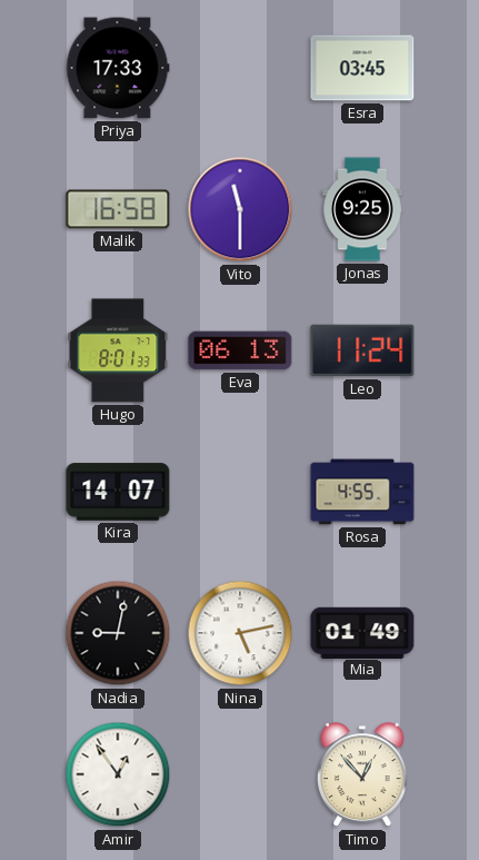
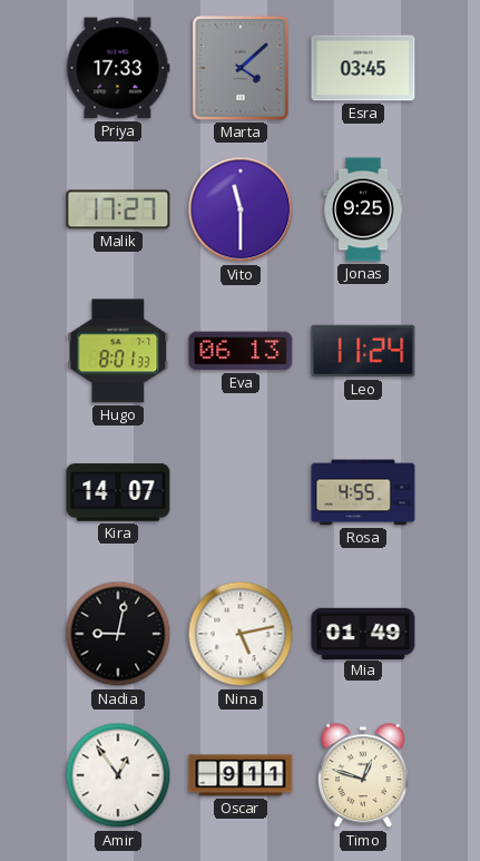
Marta: none -> 4:08
Malik: 16:58 -> 17:27
Oscar: none -> 9:11
Timo: 12:53 -> 12:48
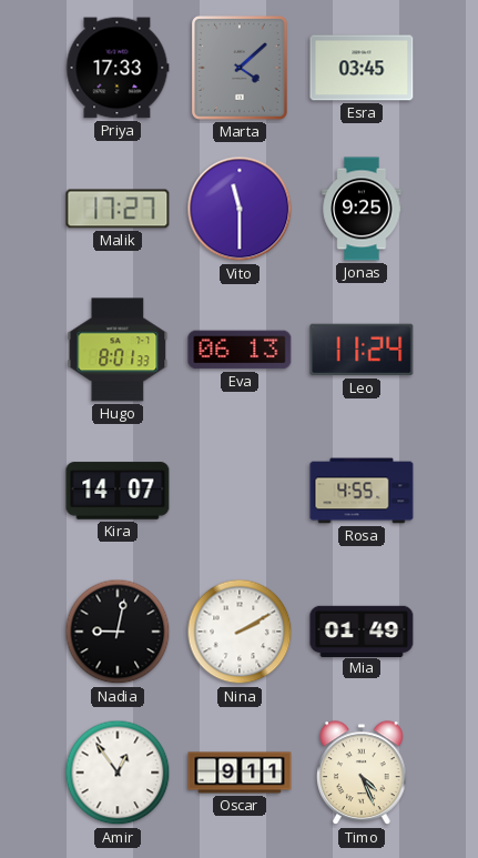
Nina: 5:13 -> 2:10
Timo: 12:48 -> 4:26
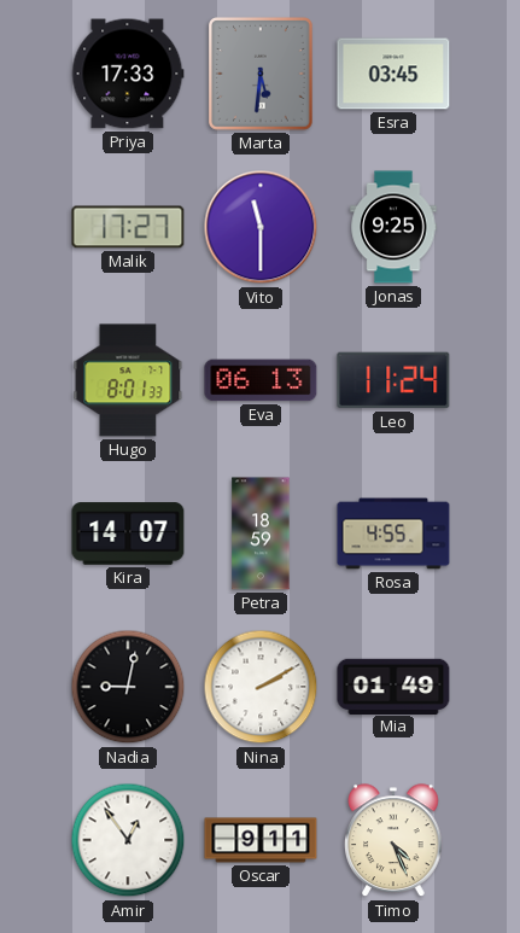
Marta: 4:08 -> 5:31
Petra: none -> 18:59
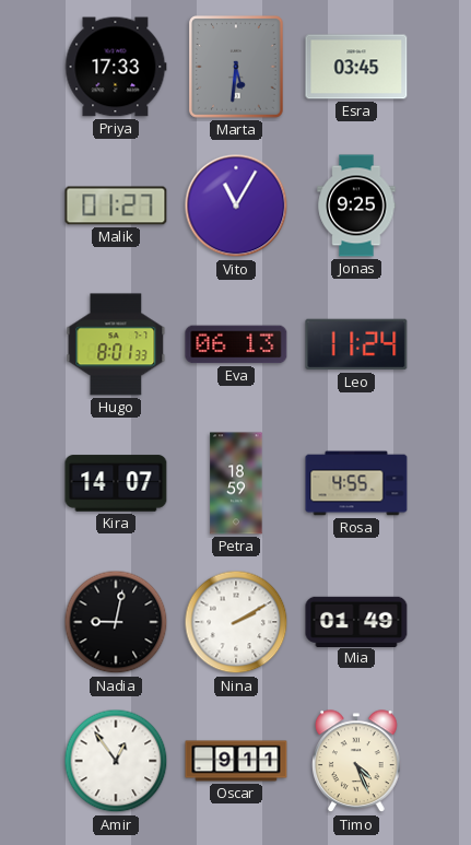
Malik: 17:27 -> 01:27
Vito: 11:30 -> 11:05
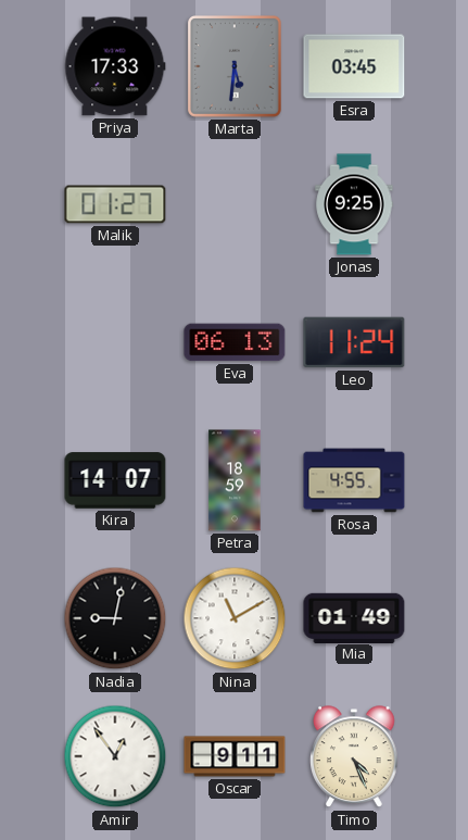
Vito: 11:05 -> none
Hugo: 8:01 -> none
Nina: 2:10 -> 11:10
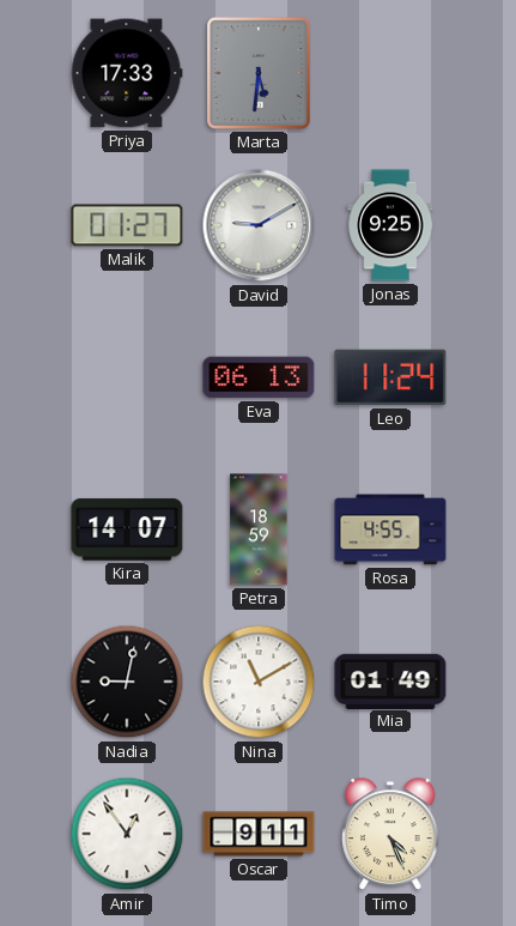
Esra: 03:45 -> none
David: none -> 9:10
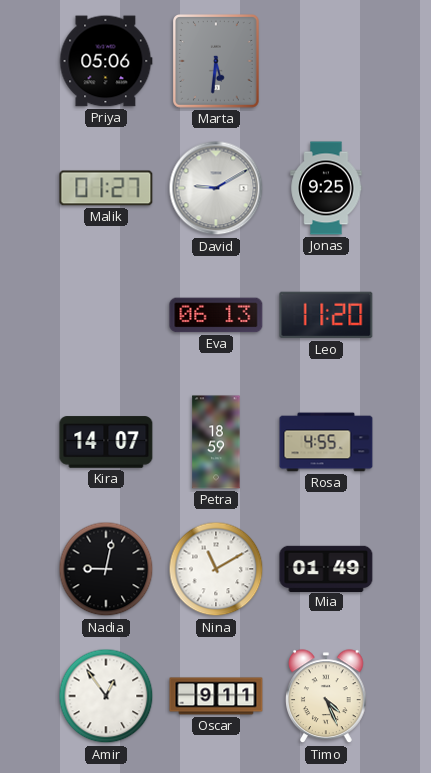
Priya: 17:33 -> 05:06
Leo: 11:24 -> 11:20
